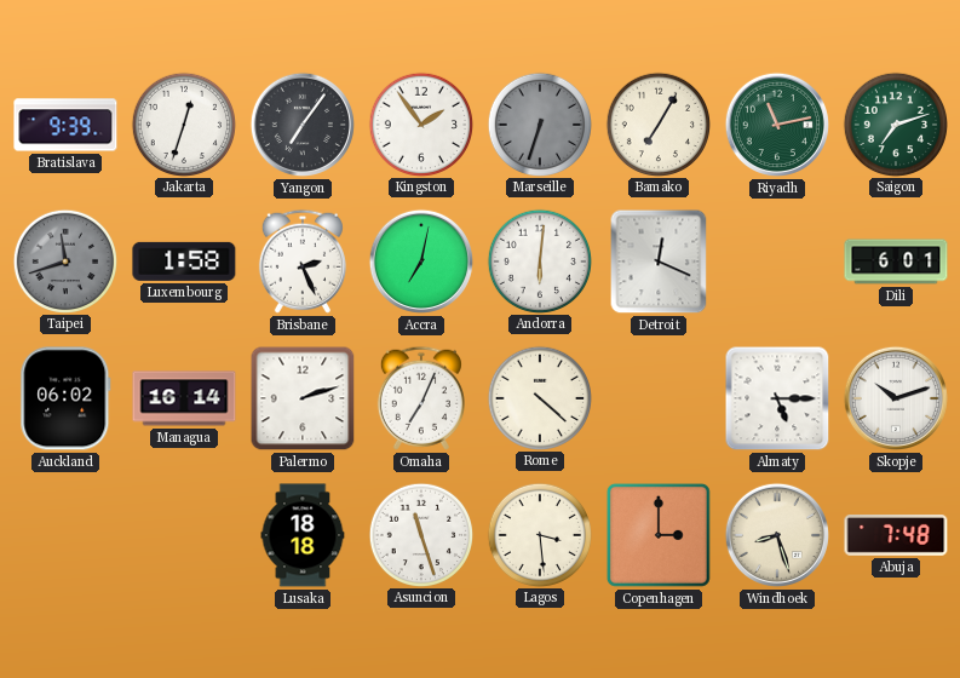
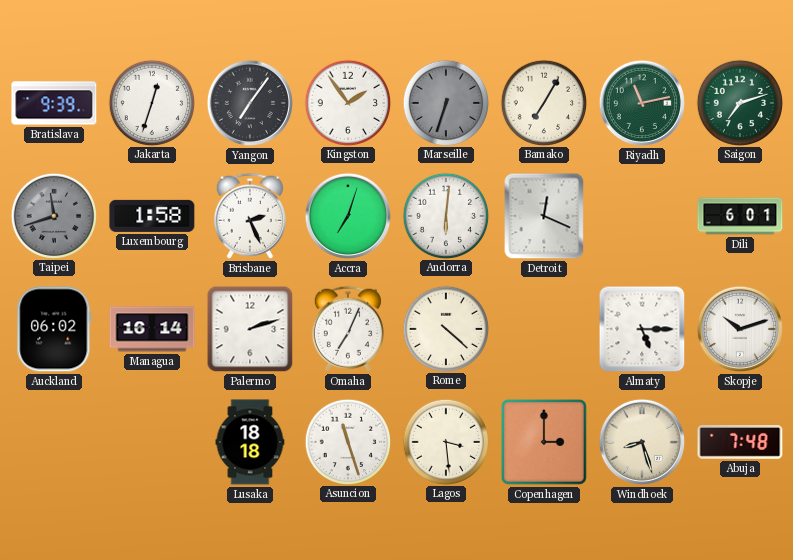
Accra: 7:02 -> 7:03
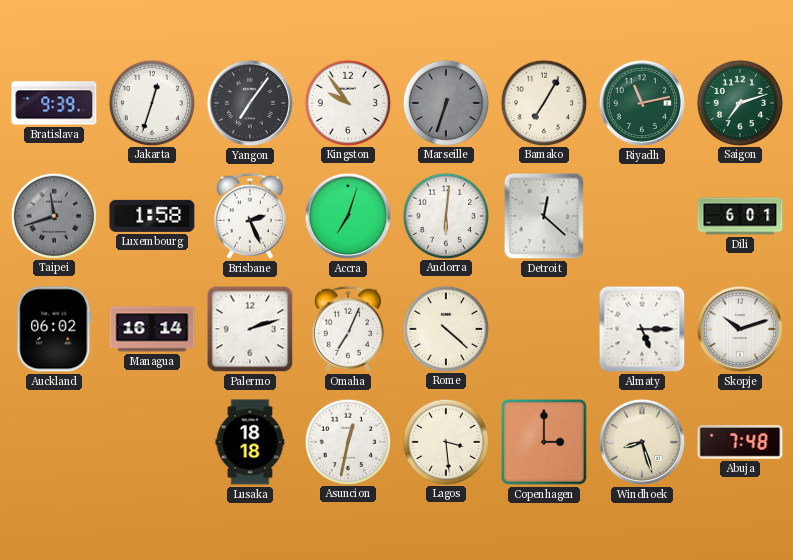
Kingston: 1:54 -> 9:54
Detroit: 12:19 -> 12:22
Asuncion: 11:27 -> 12:32
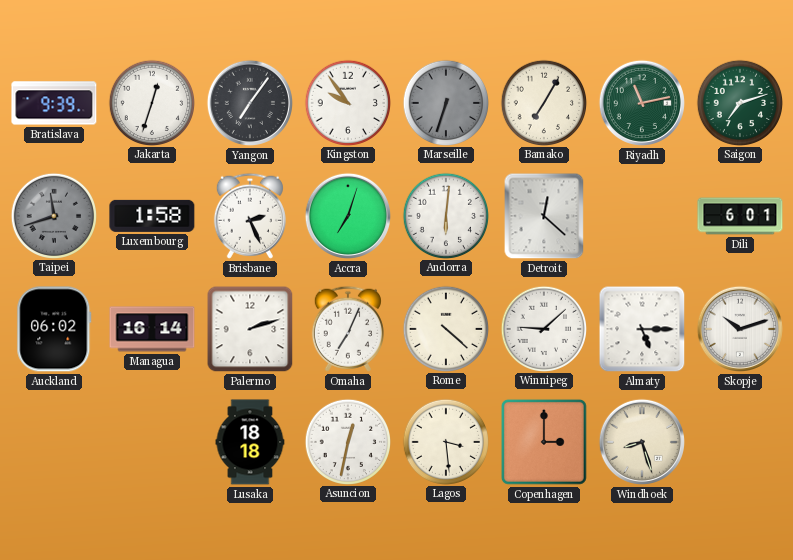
Winnipeg: none -> 9:08
Abuja: 7:48 -> none
